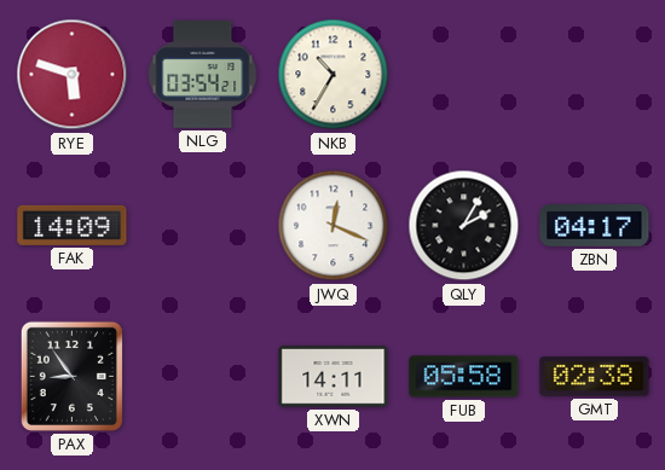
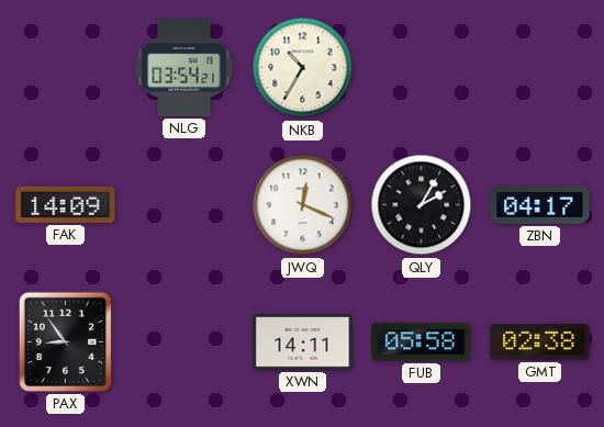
RYE: 5:48 -> none
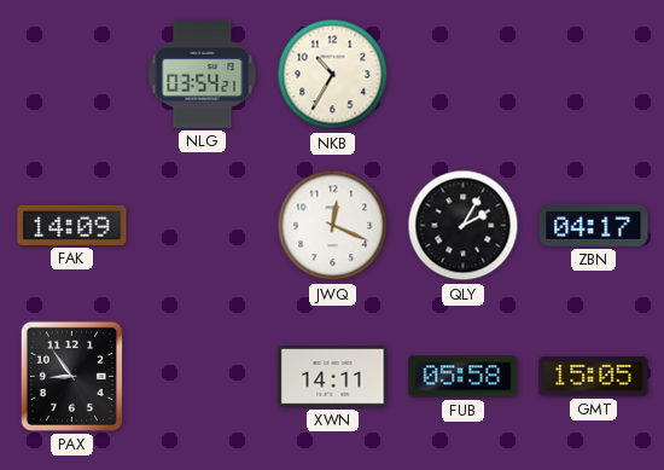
GMT: 02:38 -> 15:05
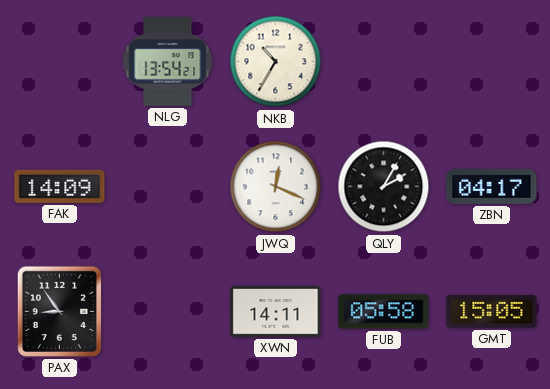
NLG: 03:54 -> 13:54
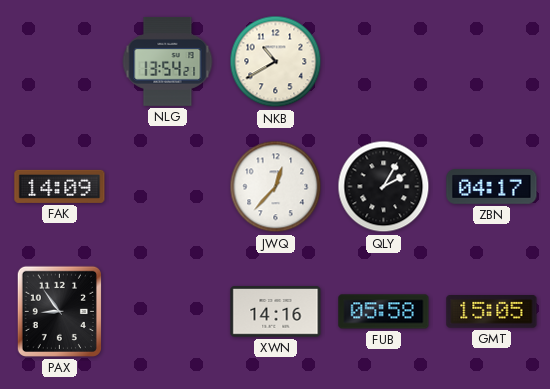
NKB: 10:35 -> 10:40
JWQ: 12:19 -> 12:37
XWN: 14:11 -> 14:16
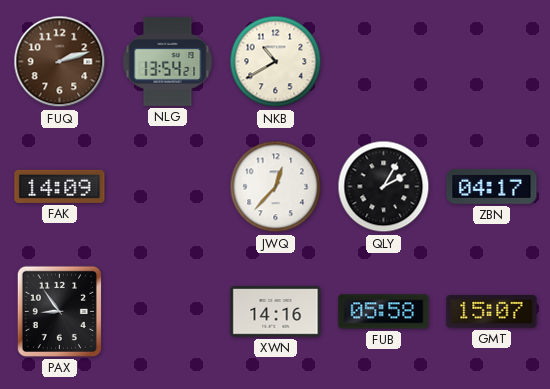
FUQ: none -> 2:12
GMT: 15:05 -> 15:07
